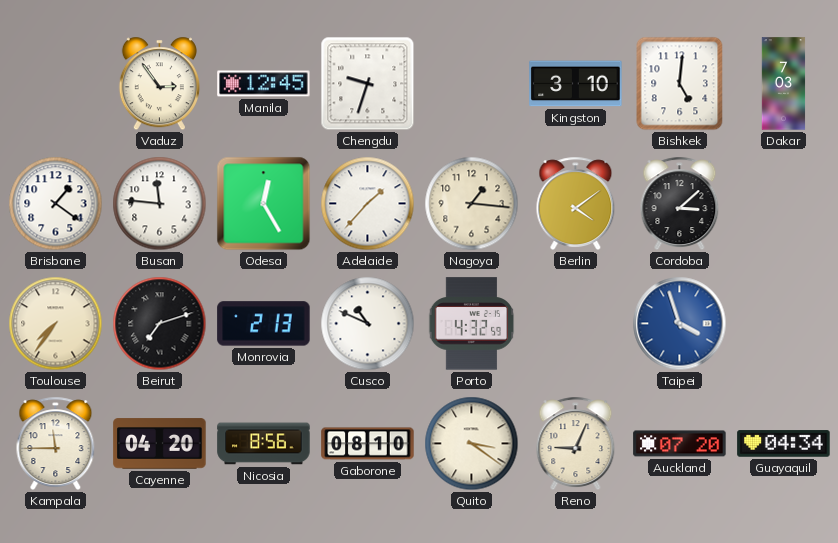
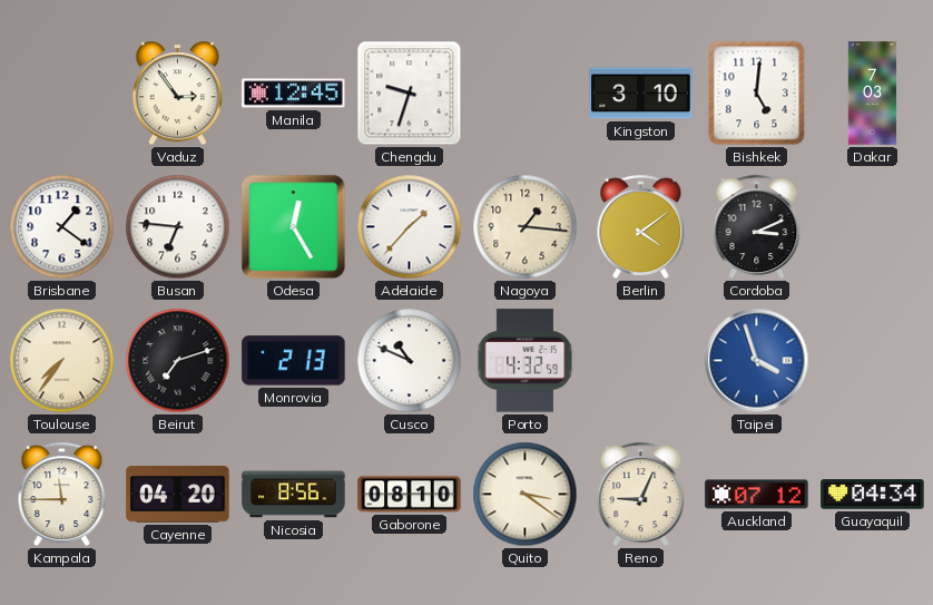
Busan: 11:46 -> 6:46
Cordoba: 3:08 -> 3:11
Auckland: 07:20 -> 07:12
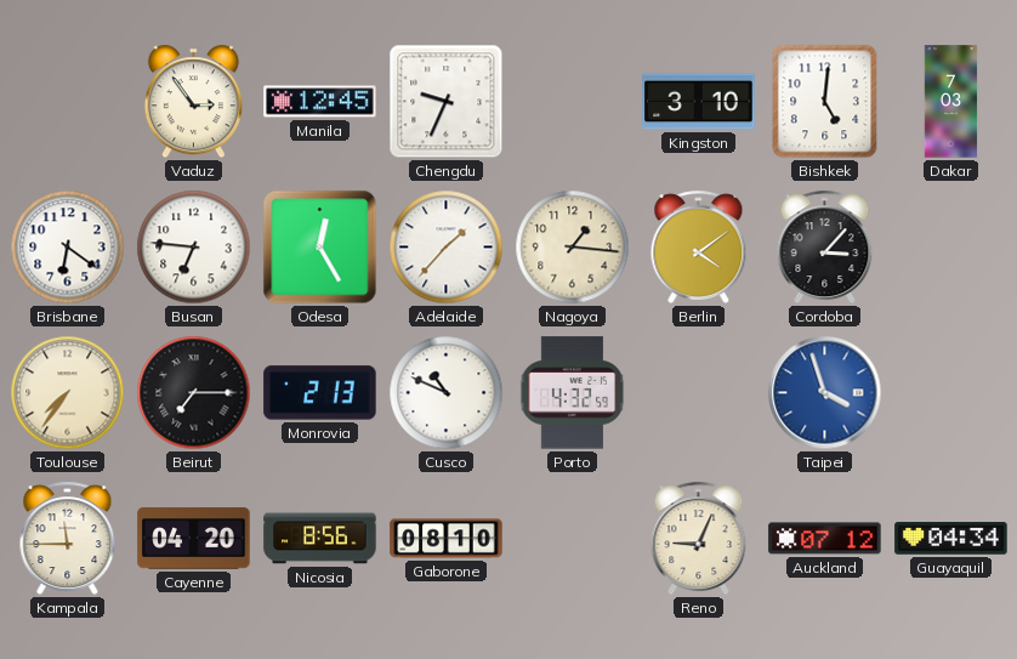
Chengdu: 9:33 -> 9:34
Brisbane: 1:21 -> 6:21
Cordoba: 3:11 -> 3:07
Beirut: 7:12 -> 7:15
Quito: 3:21 -> none
